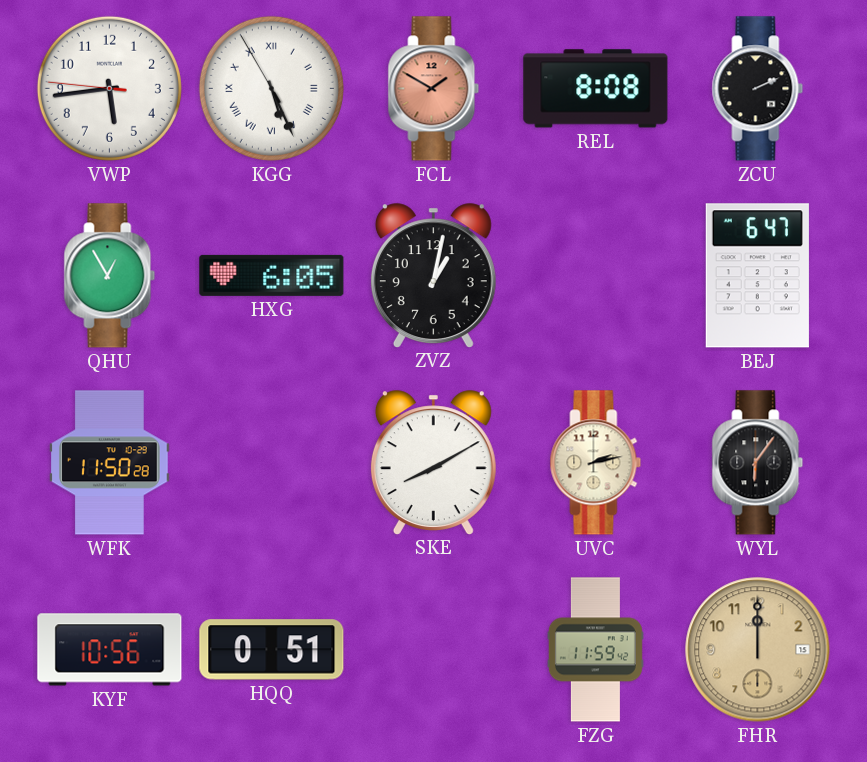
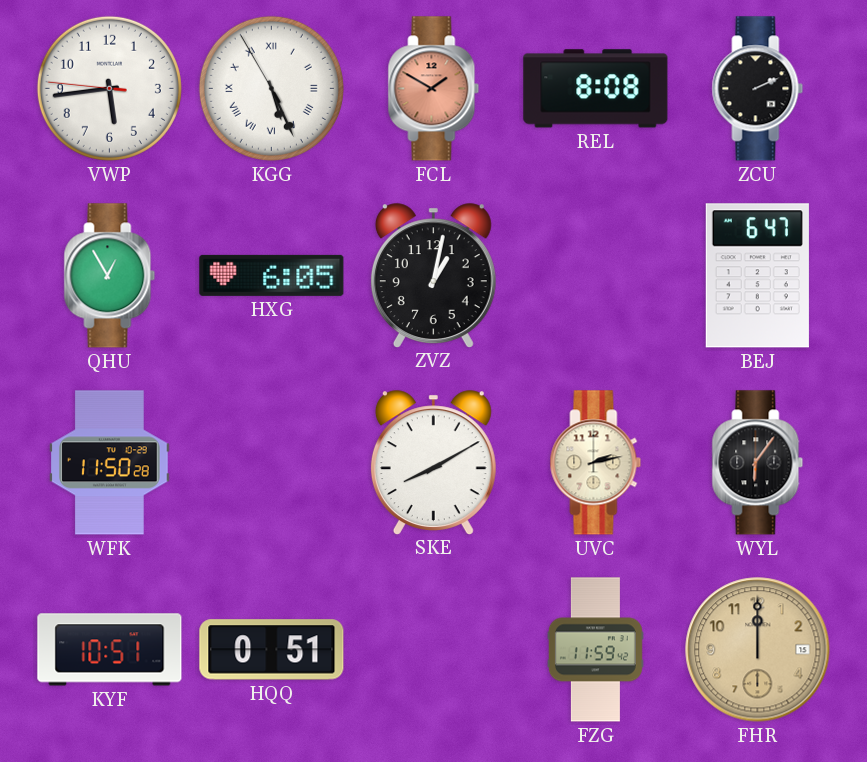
KYF: 10:56 -> 10:51
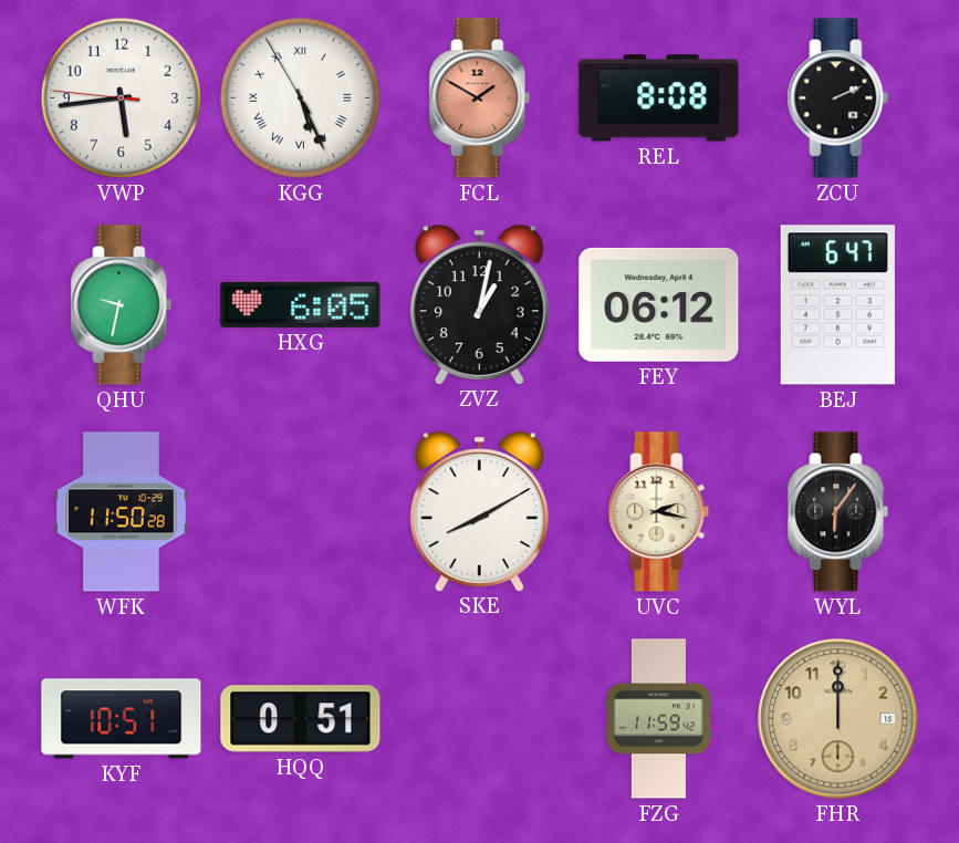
QHU: 12:55 -> 9:32
FEY: none -> 06:12
UVC: 2:13 -> 2:17
